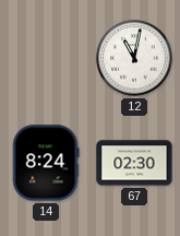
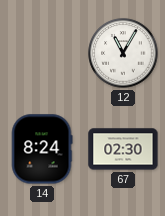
12: 11:02 -> 11:05
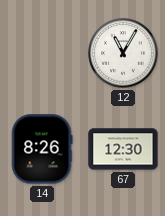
14: 8:24 -> 8:26
67: 02:30 -> 12:30
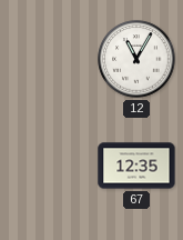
14: 8:26 -> none
67: 12:30 -> 12:35
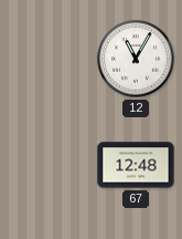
67: 12:35 -> 12:48
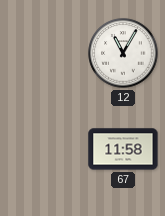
67: 12:48 -> 11:58
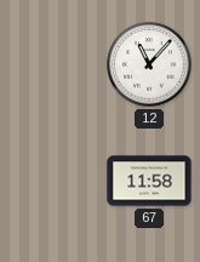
12: 11:05 -> 11:07
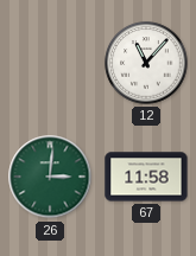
26: none -> 3:01
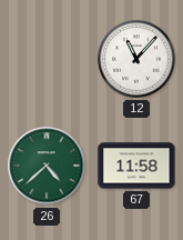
26: 3:01 -> 4:38
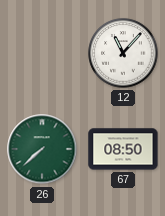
26: 4:38 -> 7:38
67: 11:58 -> 08:50
